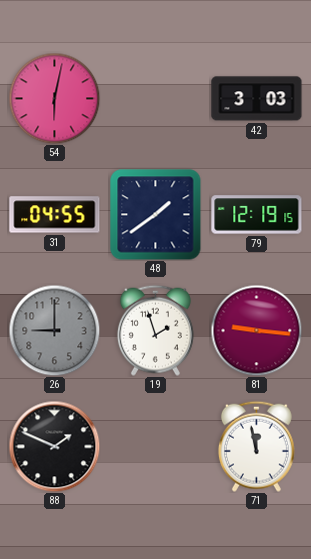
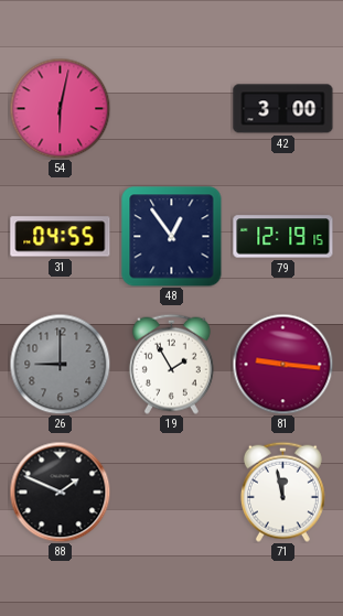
42: 3:03 -> 3:00
48: 1:39 -> 12:54
19: 1:57 -> 1:55
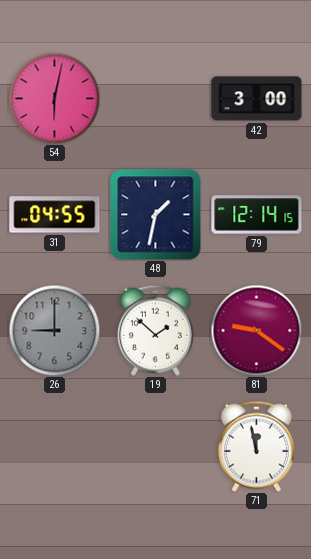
48: 12:54 -> 1:32
79: 12:19 -> 12:14
19: 1:55 -> 1:52
81: 9:16 -> 9:21
88: 1:49 -> none
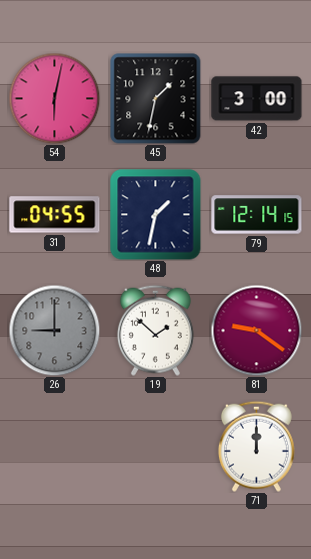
45: none -> 1:32
71: 11:58 -> 12:00
